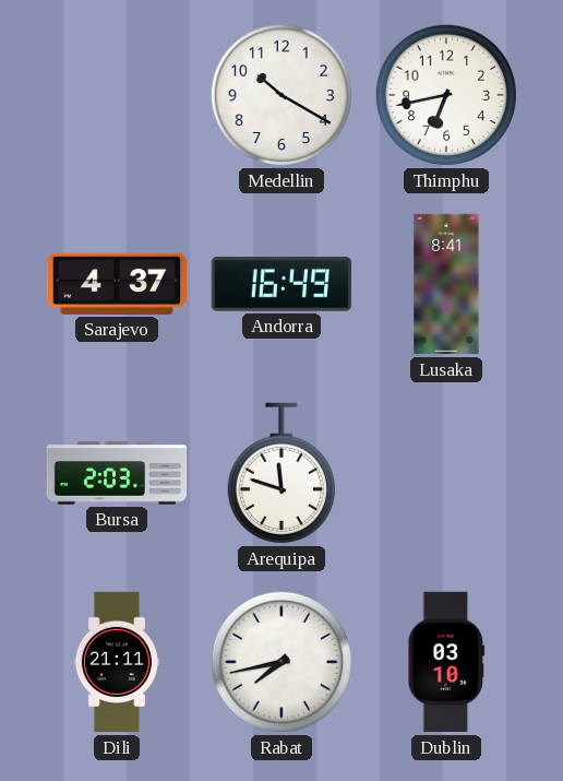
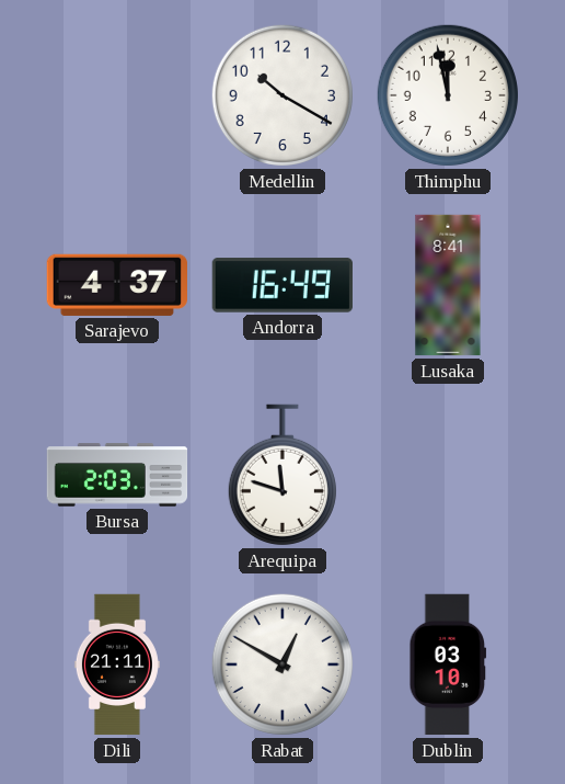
Thimphu: 6:43 -> 11:58
Rabat: 7:43 -> 12:50
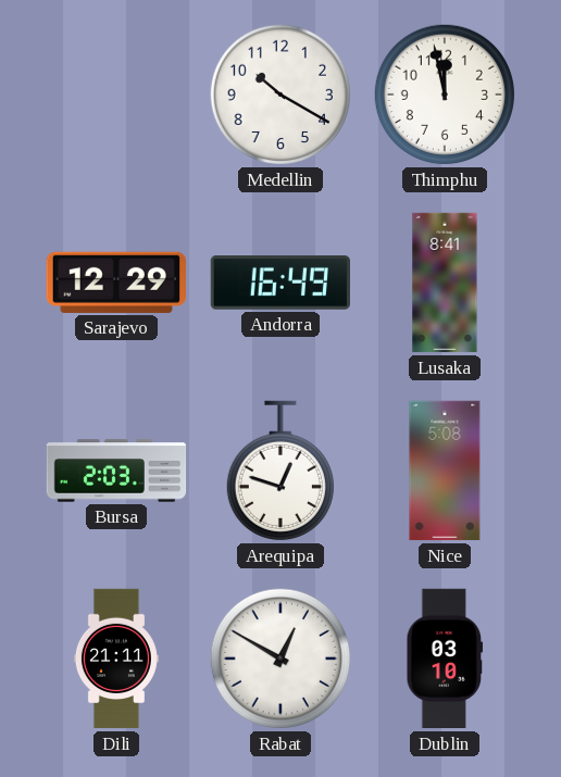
Sarajevo: 4:37 -> 12:29
Arequipa: 11:48 -> 12:48
Nice: none -> 5:08
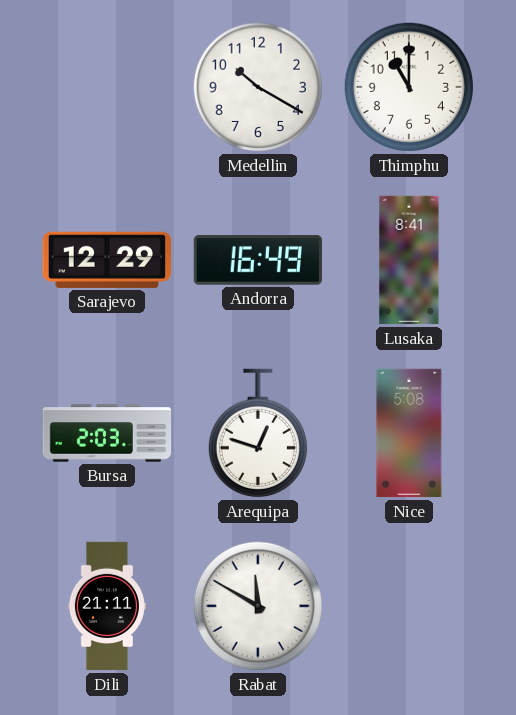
Thimphu: 11:58 -> 11:00
Rabat: 12:50 -> 11:50
Dublin: 03:10 -> none
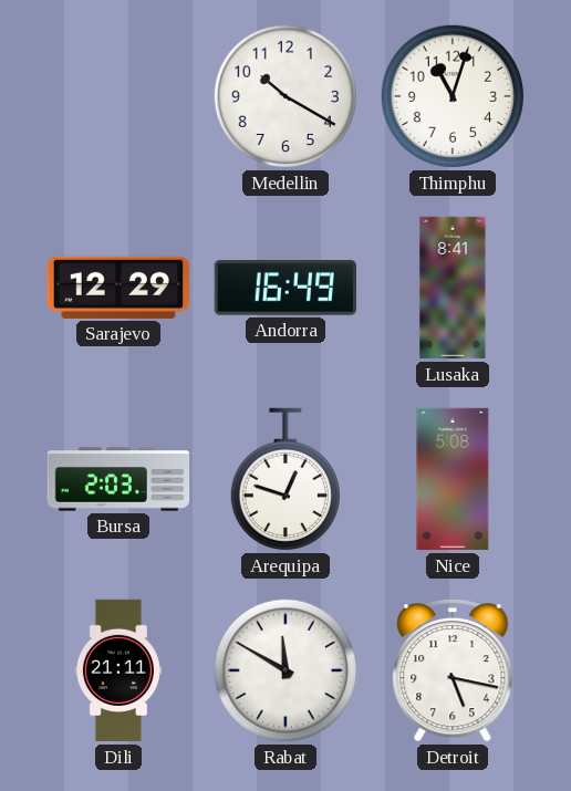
Thimphu: 11:00 -> 11:03
Detroit: none -> 5:17
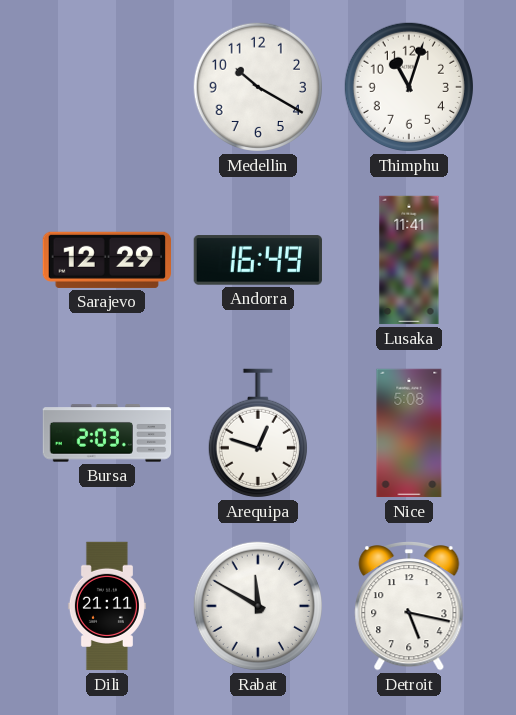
Lusaka: 8:41 -> 11:41
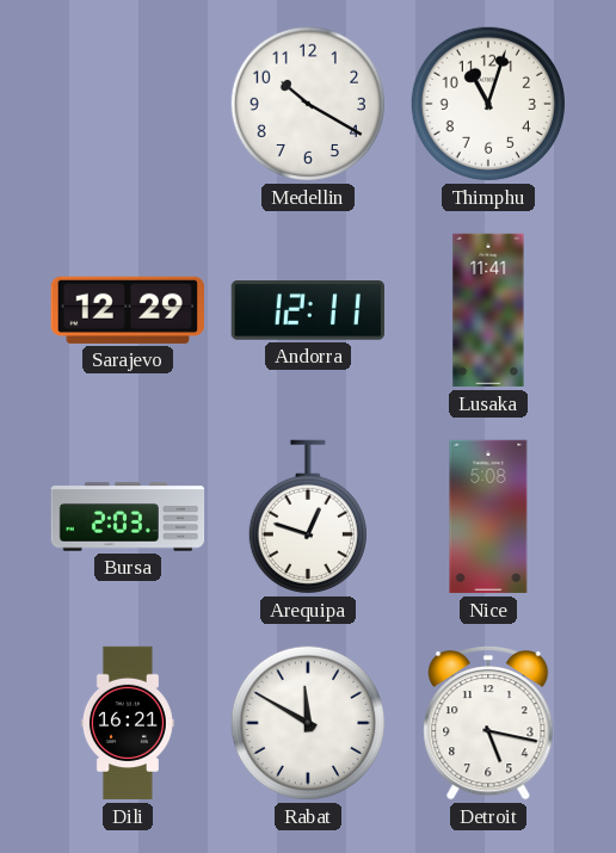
Andorra: 16:49 -> 12:11
Dili: 21:11 -> 16:21
